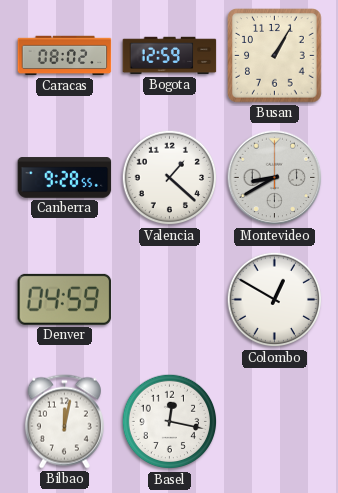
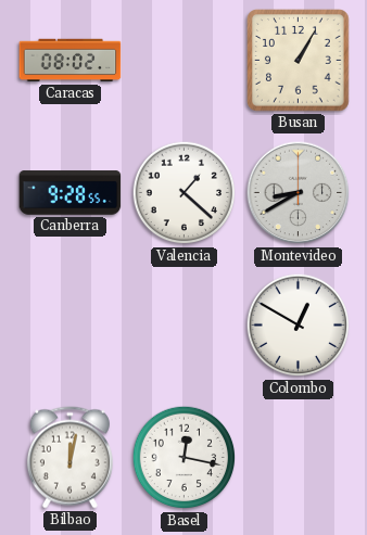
Bogota: 12:59 -> none
Denver: 04:59 -> none
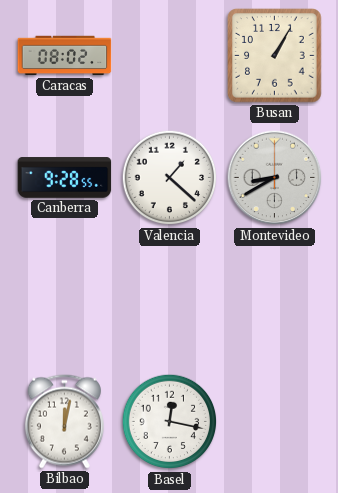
Colombo: 12:50 -> none
